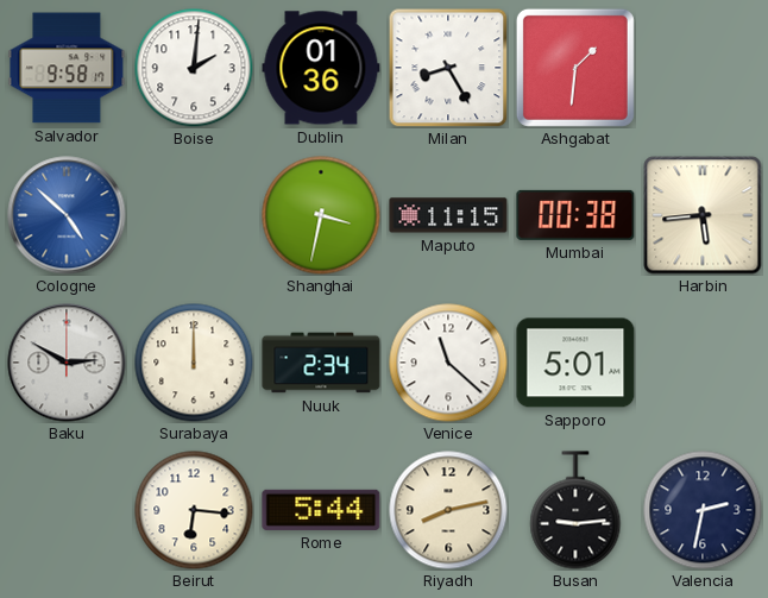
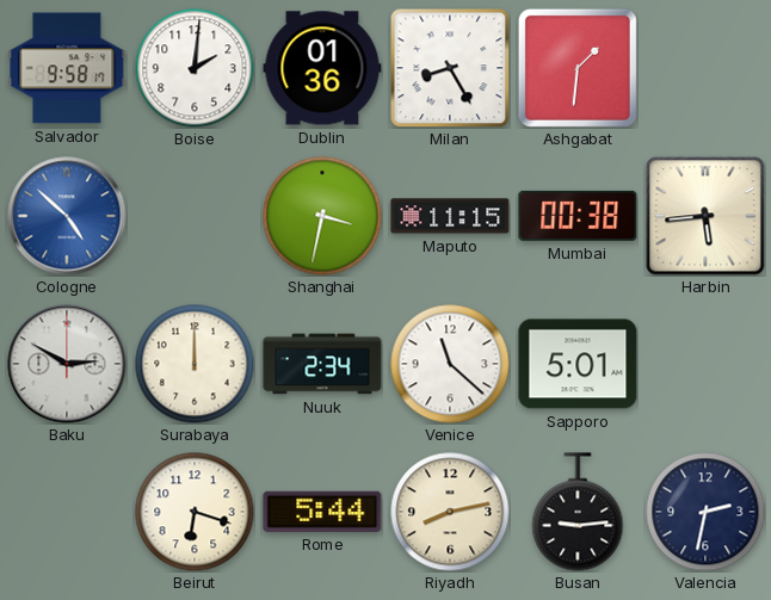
Beirut: 6:16 -> 6:18
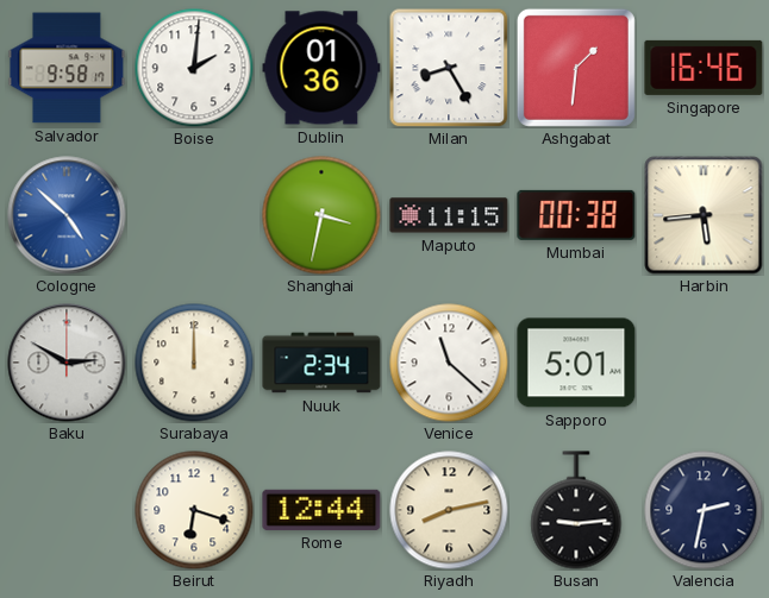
Singapore: none -> 16:46
Rome: 5:44 -> 12:44
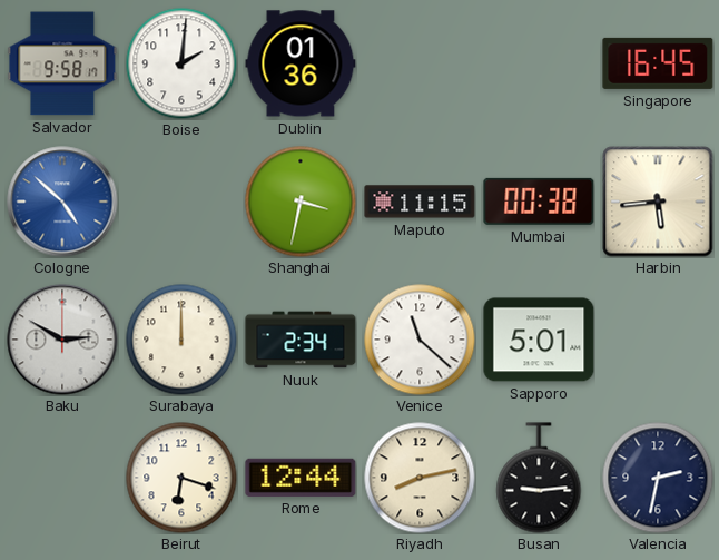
Milan: 8:25 -> none
Ashgabat: 1:31 -> none
Singapore: 16:46 -> 16:45
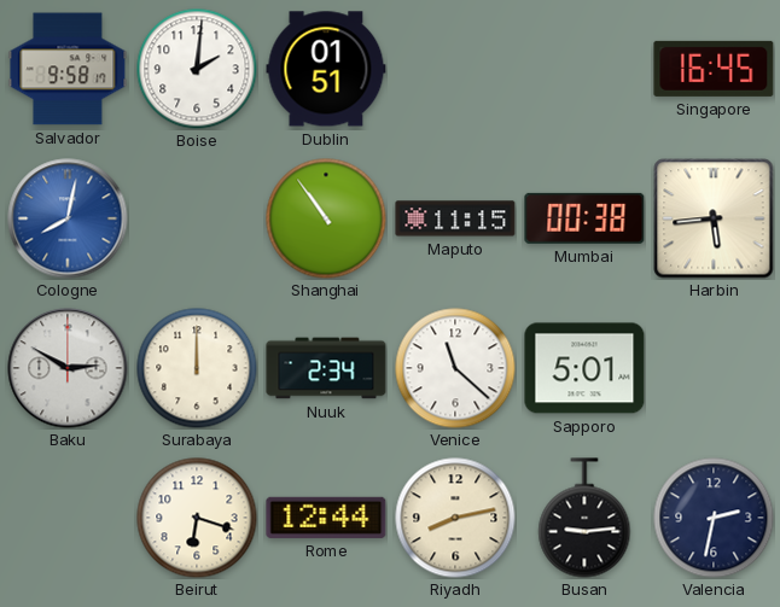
Dublin: 01:36 -> 01:51
Cologne: 4:52 -> 8:02
Shanghai: 3:32 -> 10:54
